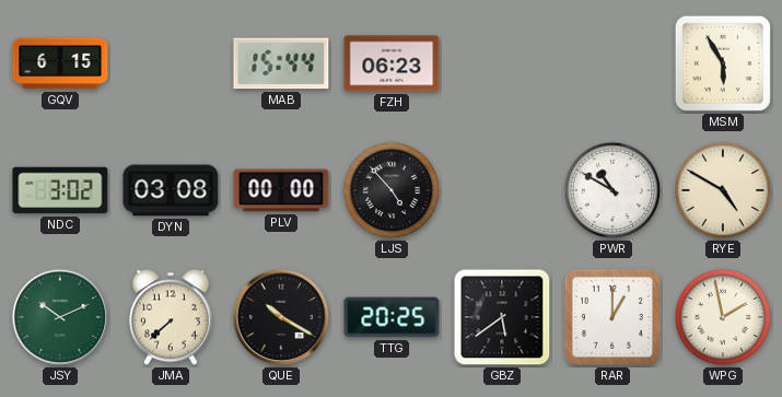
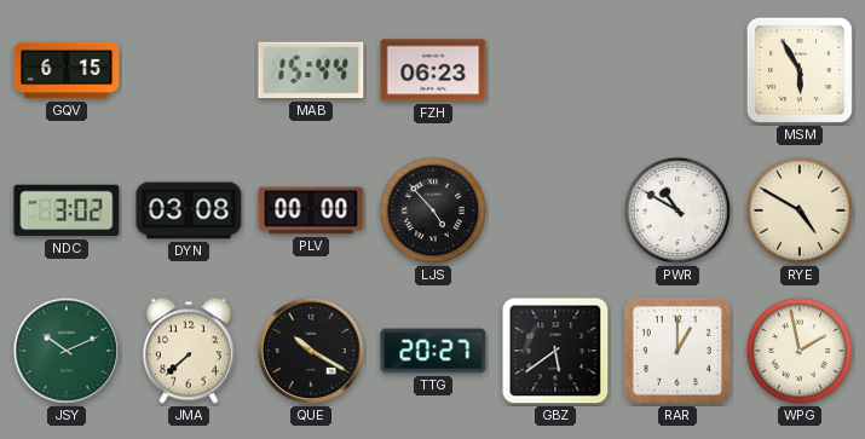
TTG: 20:25 -> 20:27
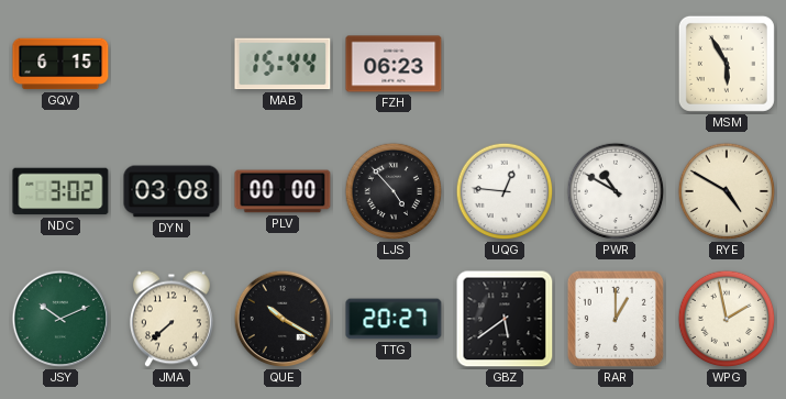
UQG: none -> 12:46
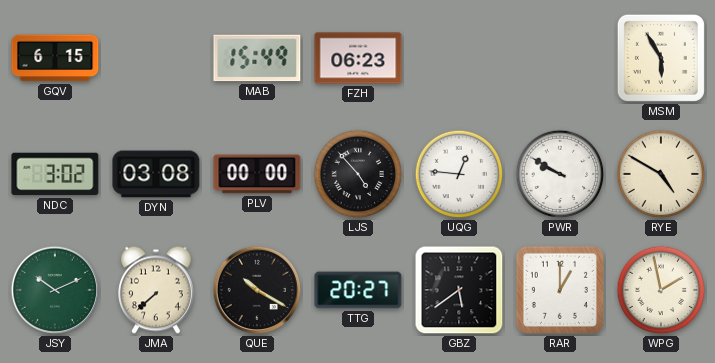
MAB: 15:44 -> 15:49
PWR: 10:50 -> 9:50
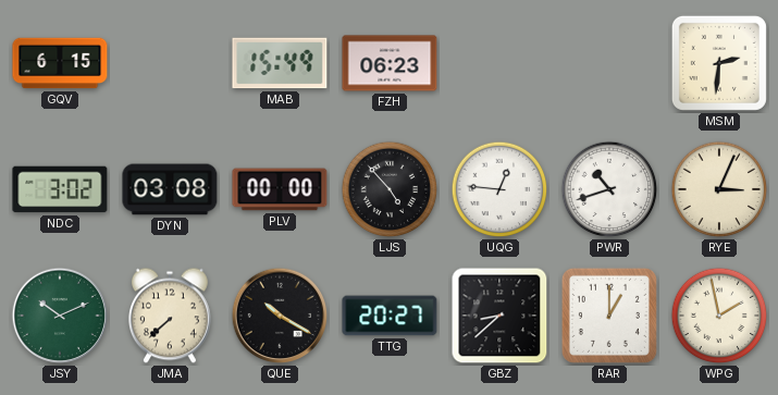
MSM: 5:55 -> 2:31
PWR: 9:50 -> 10:42
RYE: 4:50 -> 3:04
GBZ: 5:39 -> 8:38
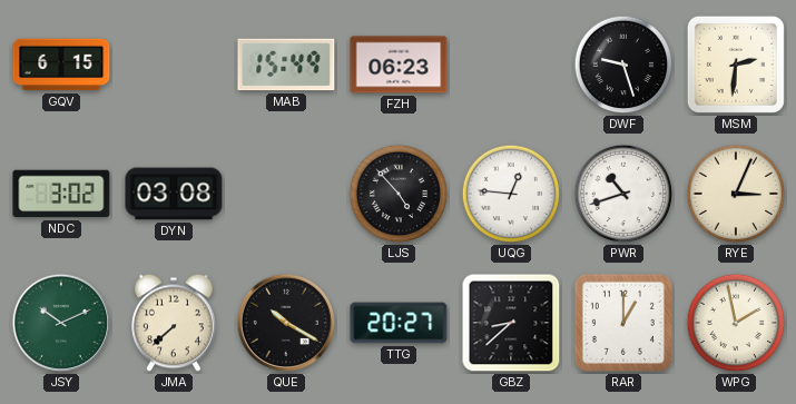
DWF: none -> 9:27
PLV: 00:00 -> none
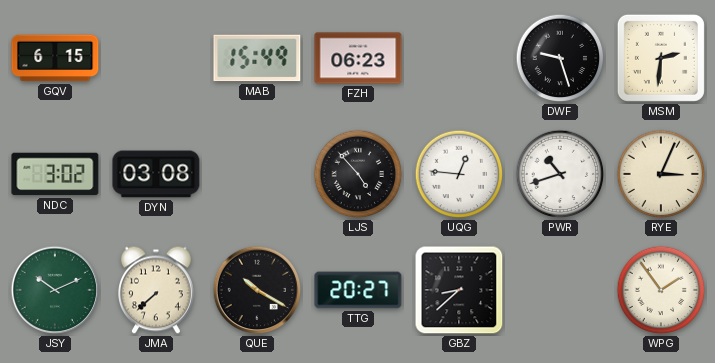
RAR: 1:00 -> none
WPG: 1:58 -> 1:54
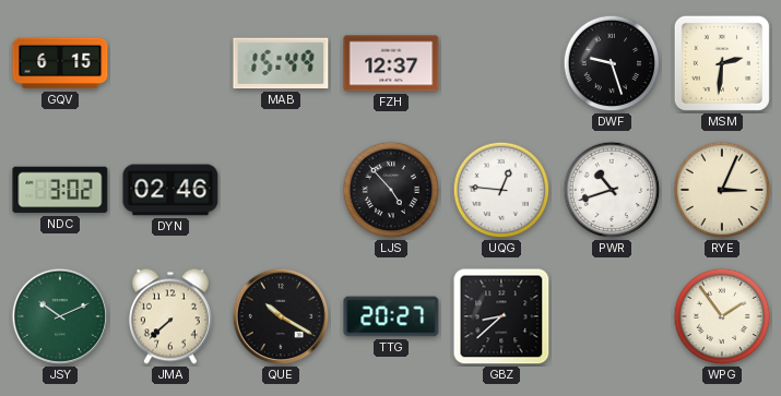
FZH: 06:23 -> 12:37
DYN: 03:08 -> 02:46
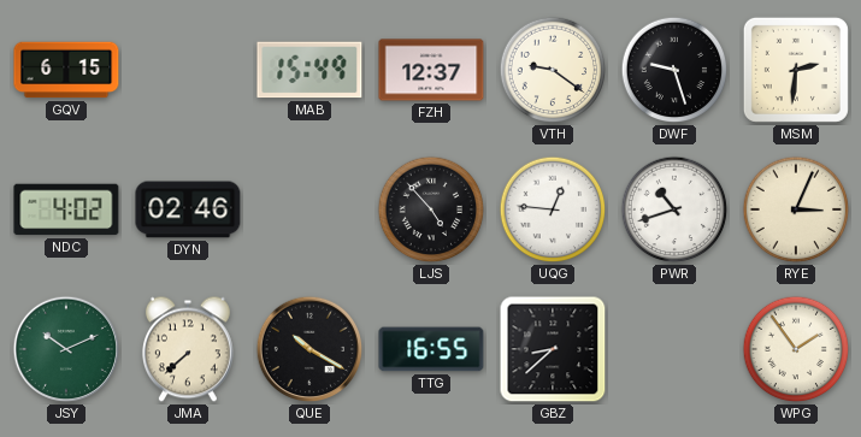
VTH: none -> 9:21
NDC: 3:02 -> 4:02
TTG: 20:27 -> 16:55
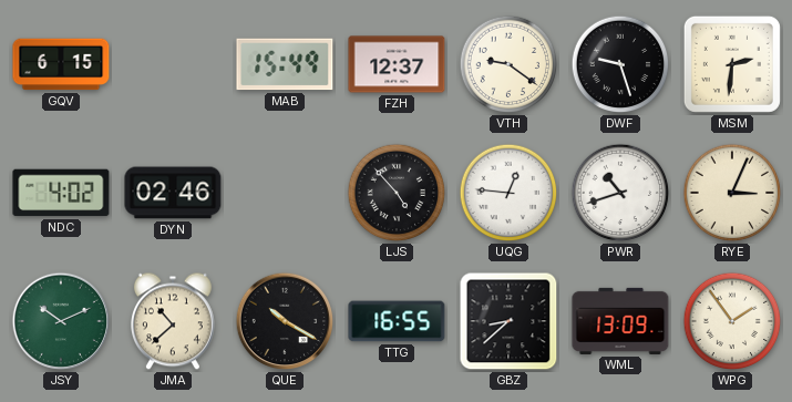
JMA: 7:38 -> 10:38
WML: none -> 13:09
